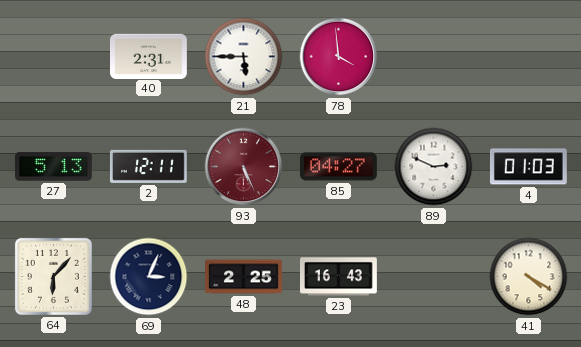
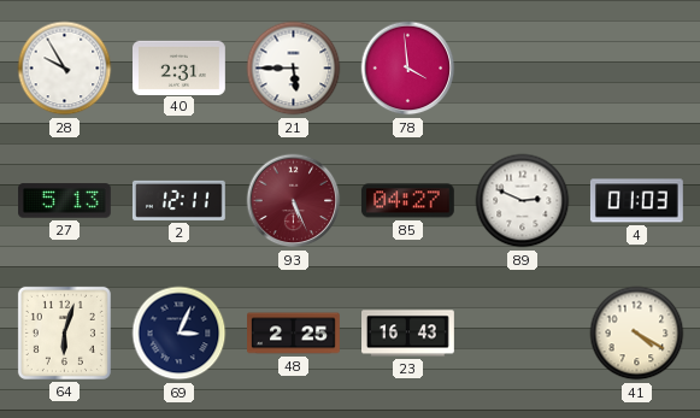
28: none -> 9:55
64: 6:07 -> 6:03
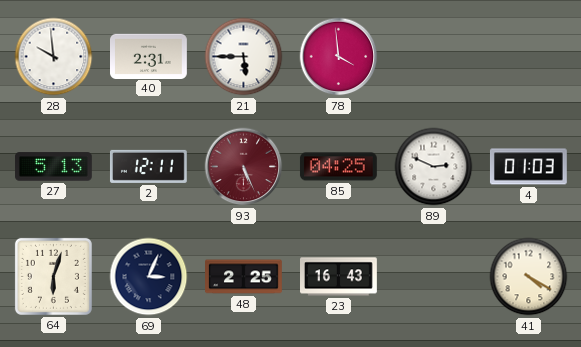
28: 9:55 -> 9:59
85: 04:27 -> 04:25
